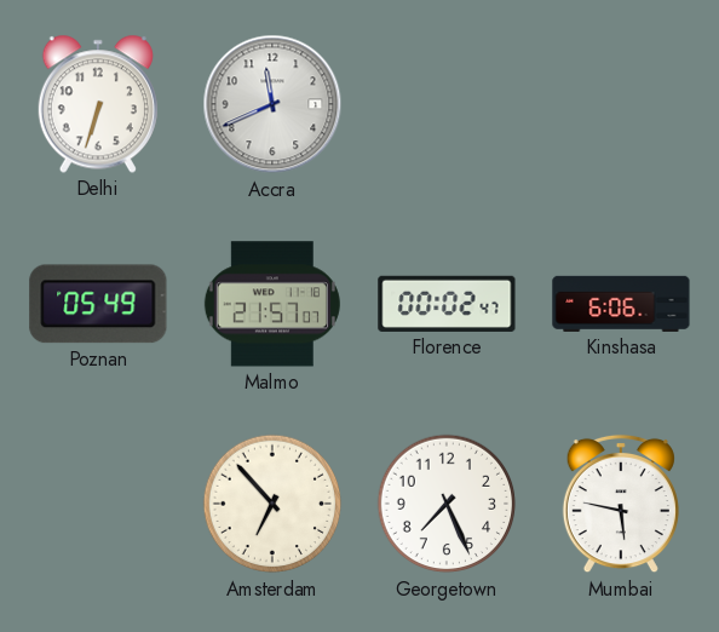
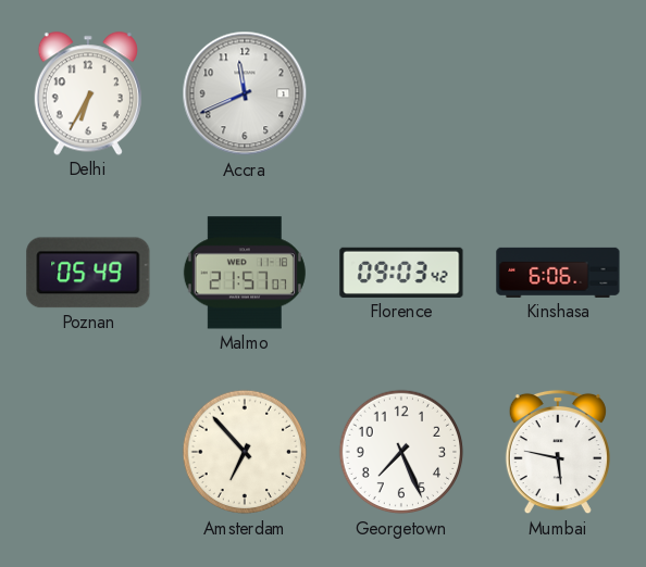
Delhi: 6:33 -> 6:35
Florence: 00:02 -> 09:03
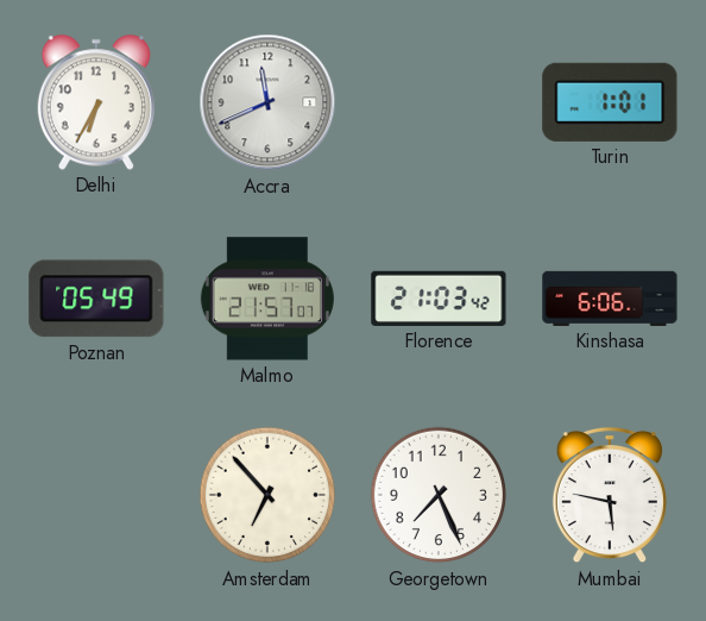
Turin: none -> 1:01
Florence: 09:03 -> 21:03
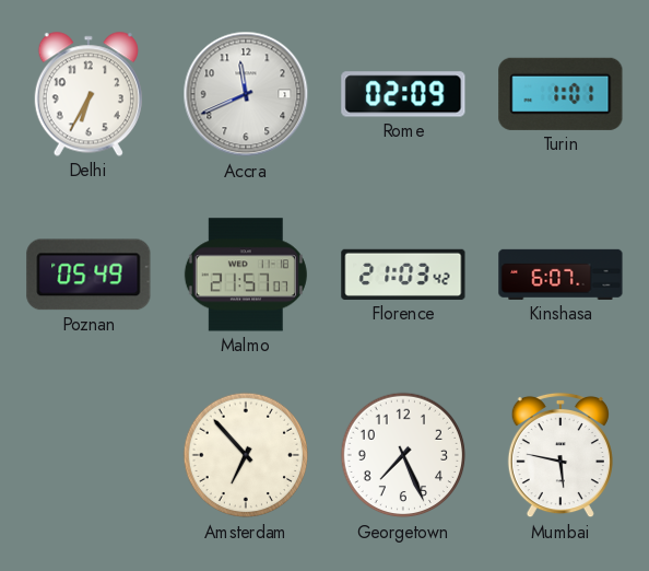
Rome: none -> 02:09
Kinshasa: 6:06 -> 6:07
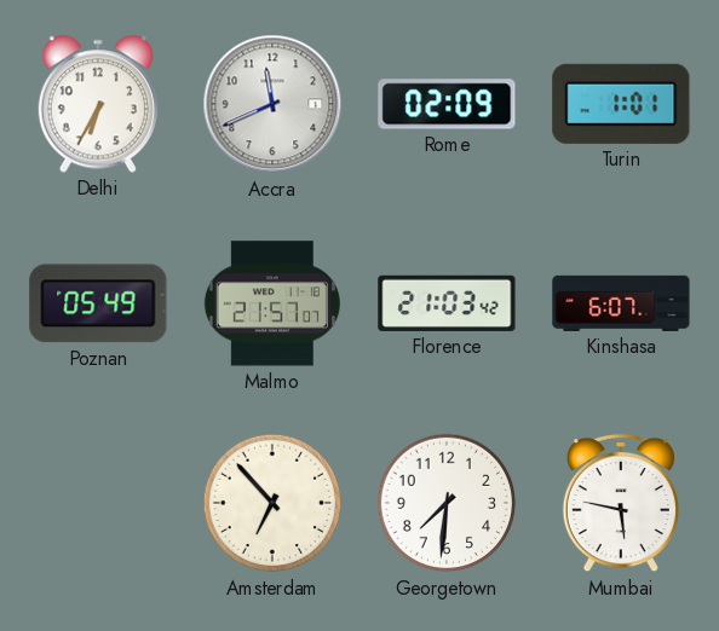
Georgetown: 7:26 -> 7:31
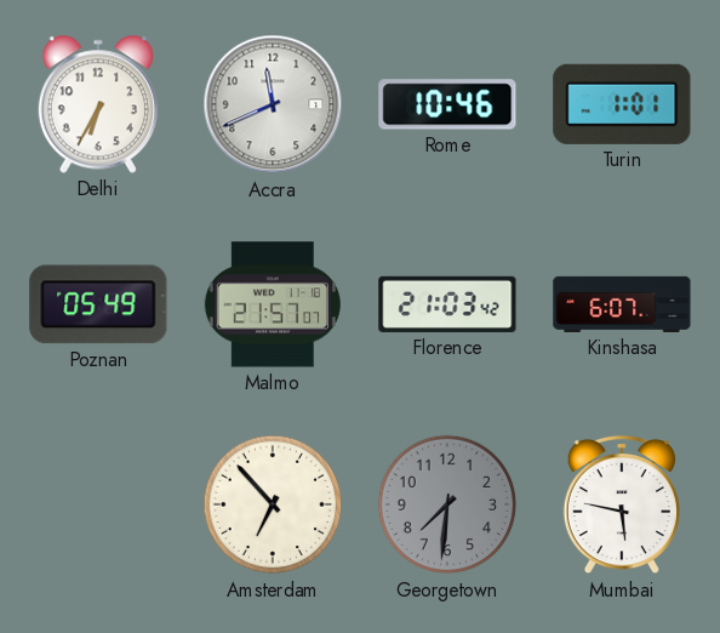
Rome: 02:09 -> 10:46
Georgetown dial: white -> grey
